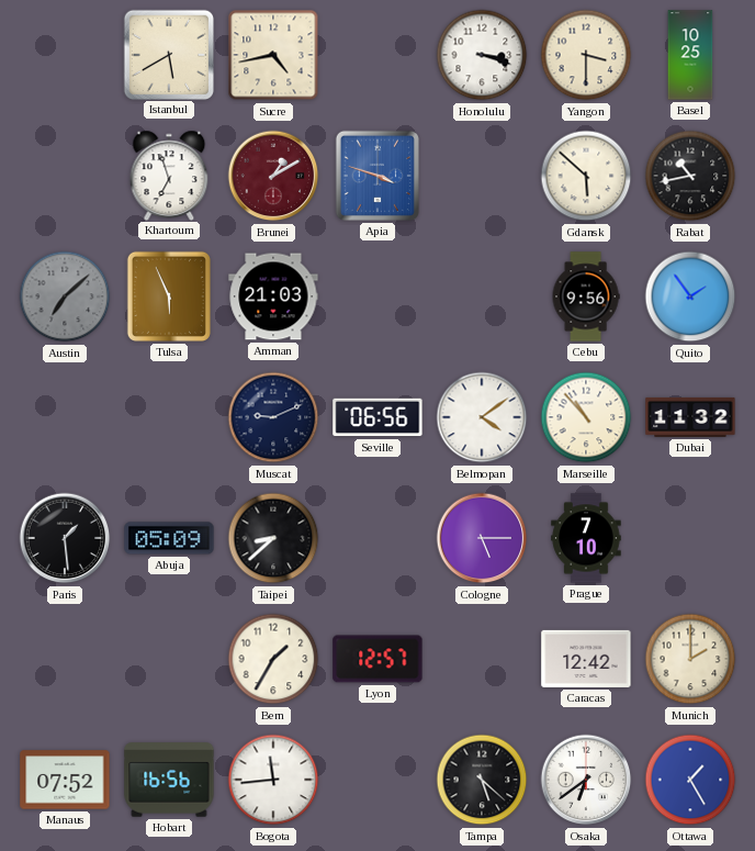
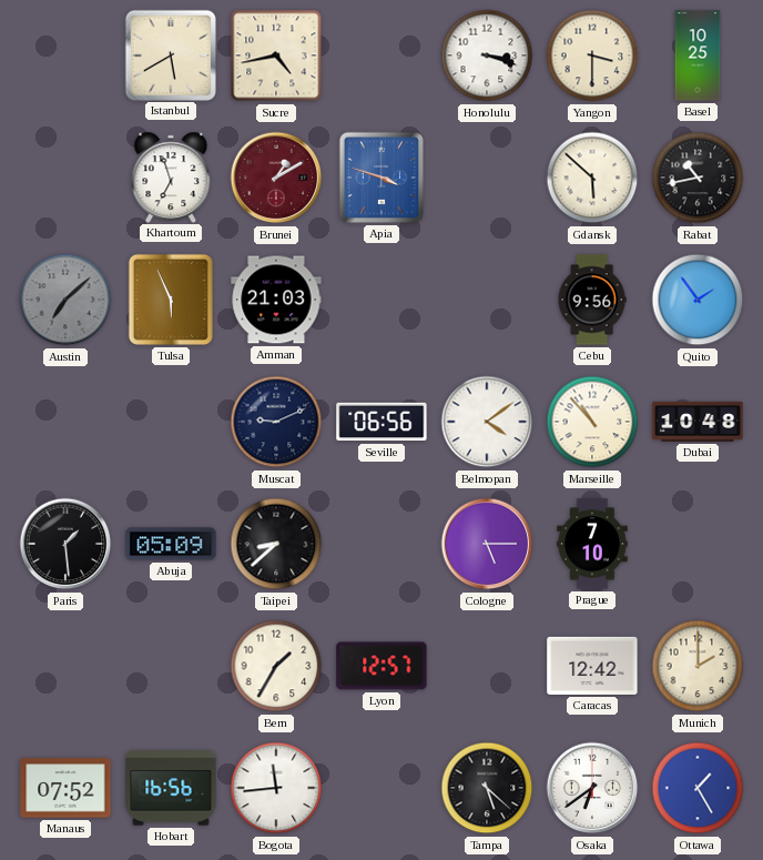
Dubai: 11:32 -> 10:48
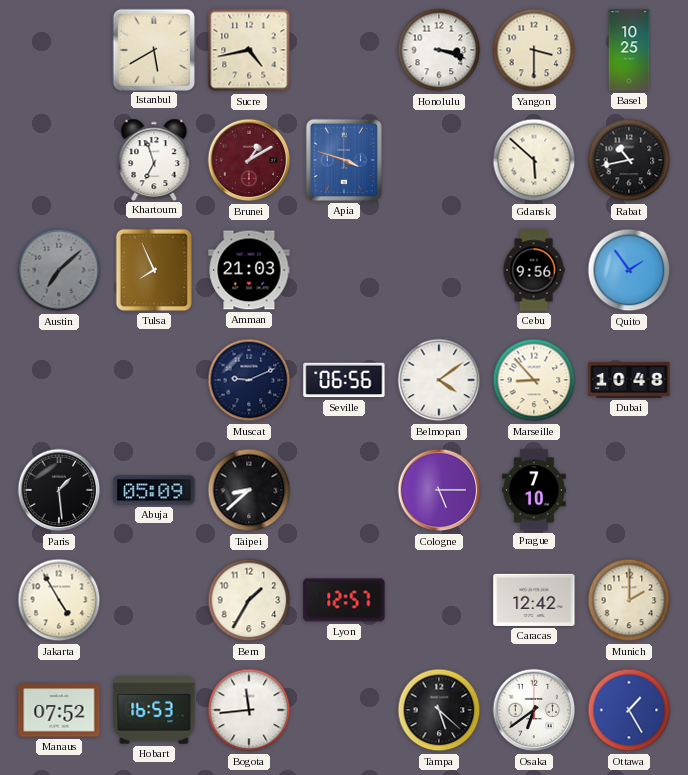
Tulsa: 5:56 -> 7:56
Marseille: 10:53 -> 8:53
Jakarta: none -> 4:55
Hobart: 16:56 -> 16:53
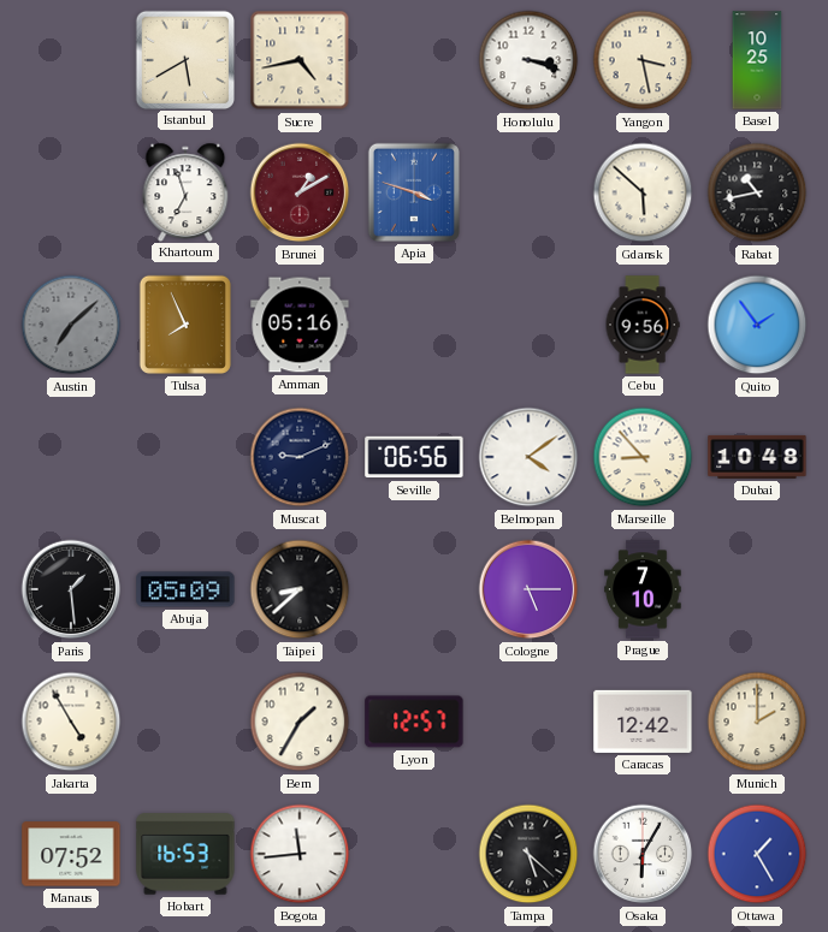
Yangon: 3:30 -> 3:28
Amman: 21:03 -> 05:16
Osaka: 6:39 -> 6:05
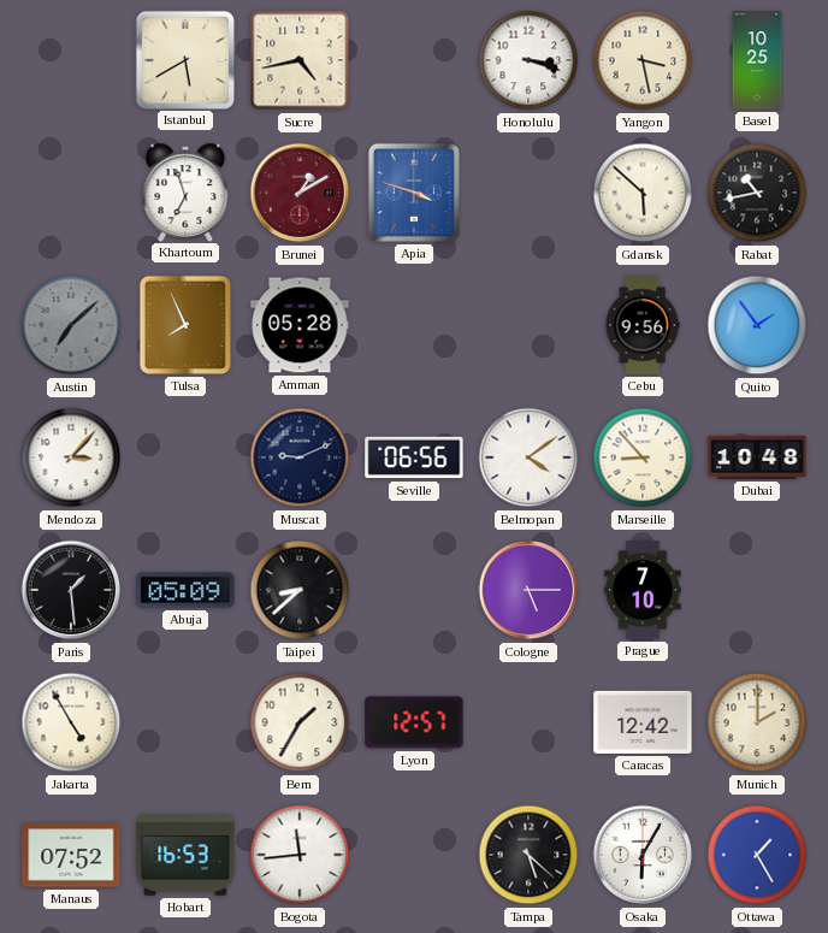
Amman: 05:16 -> 05:28
Mendoza: none -> 3:07
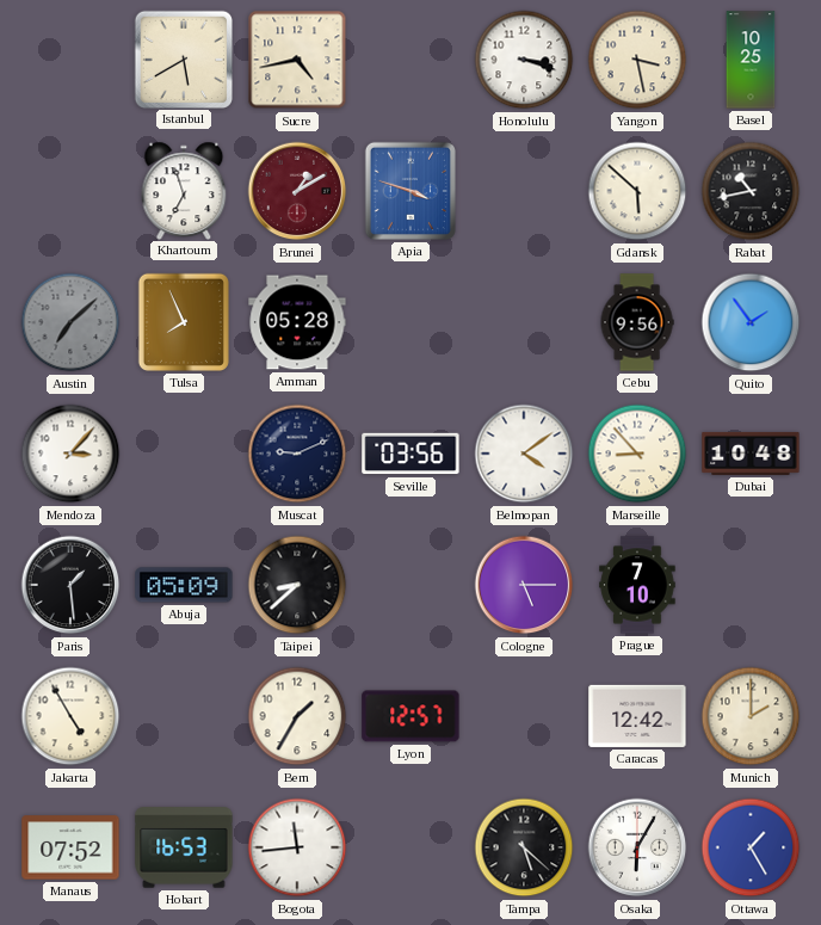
Seville: 06:56 -> 03:56
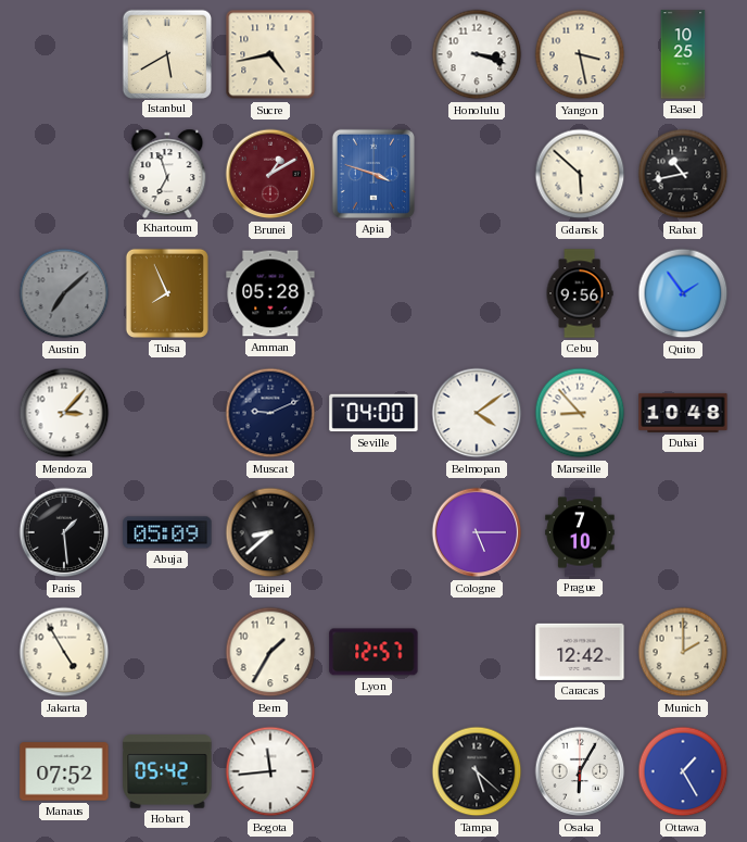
Seville: 03:56 -> 04:00
Hobart: 16:53 -> 05:42
